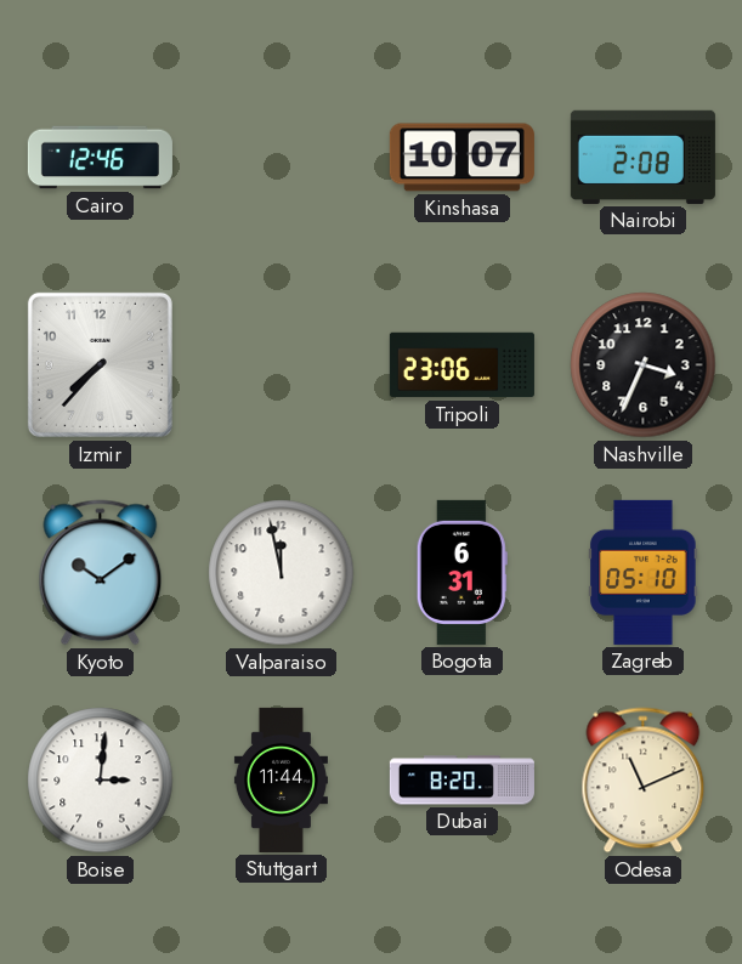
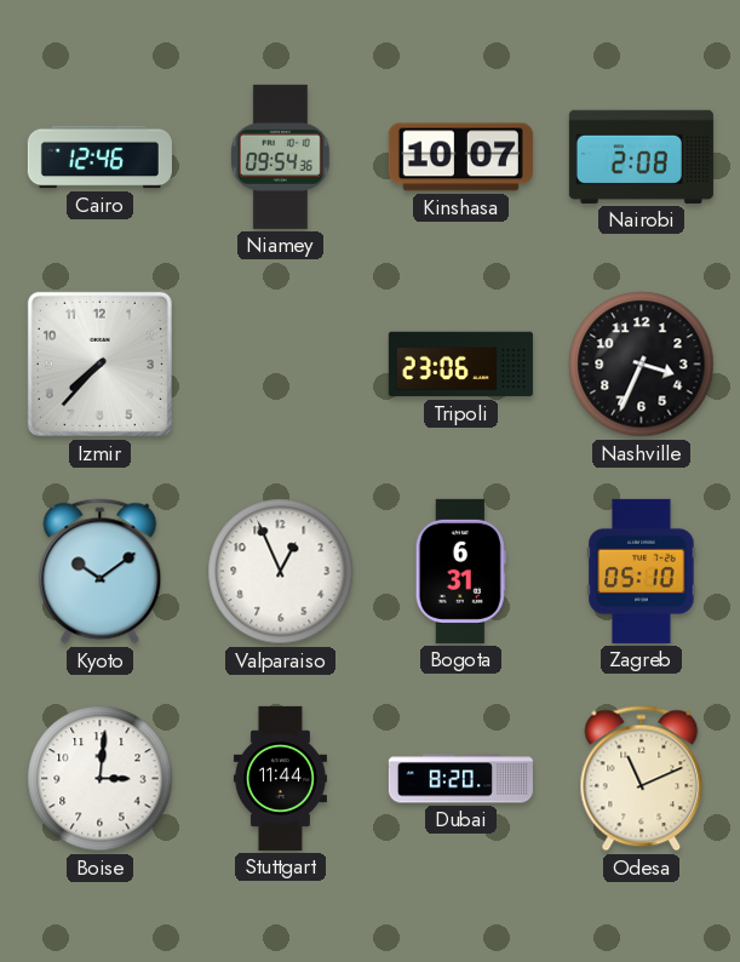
Niamey: none -> 09:54
Valparaiso: 11:58 -> 12:56
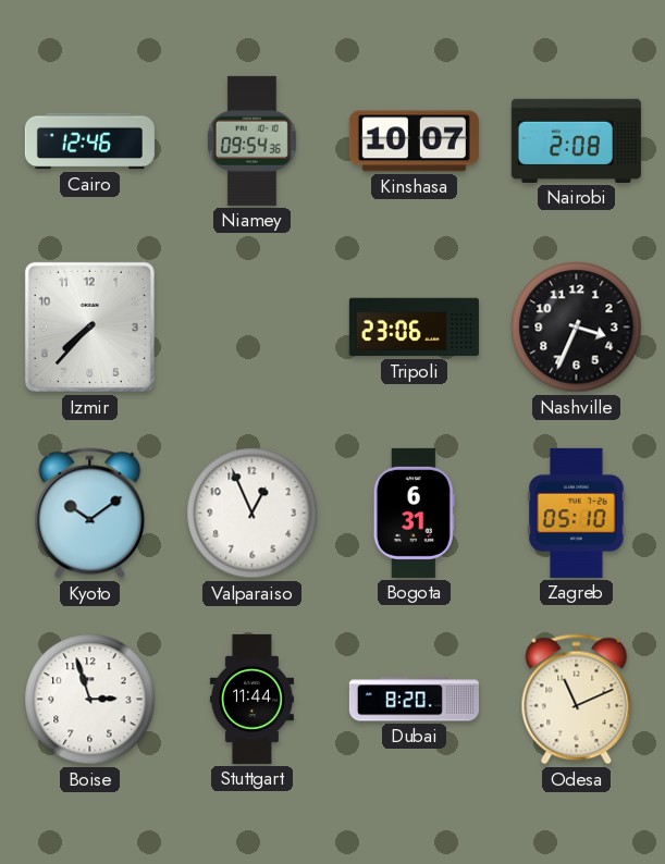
Boise: 3:01 -> 2:57
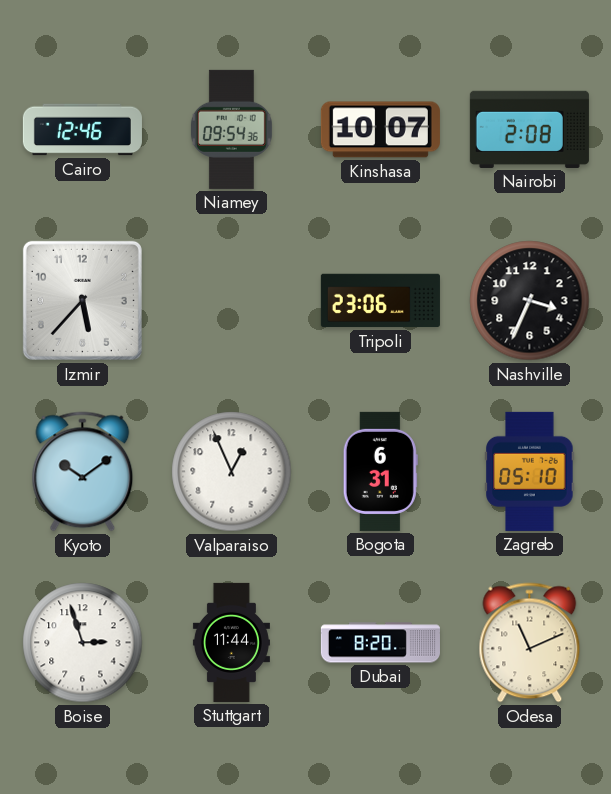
Izmir: 7:37 -> 5:37
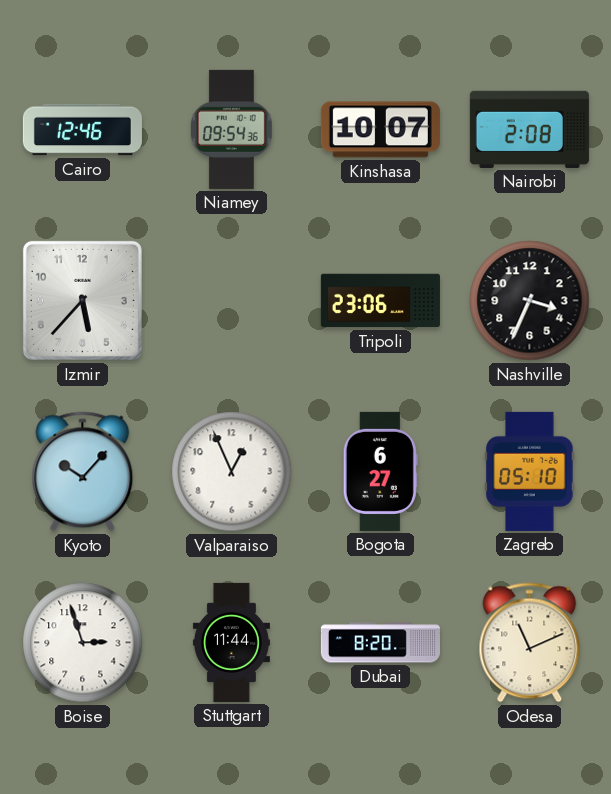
Kyoto: 10:09 -> 10:07
Bogota: 6:31 -> 6:27
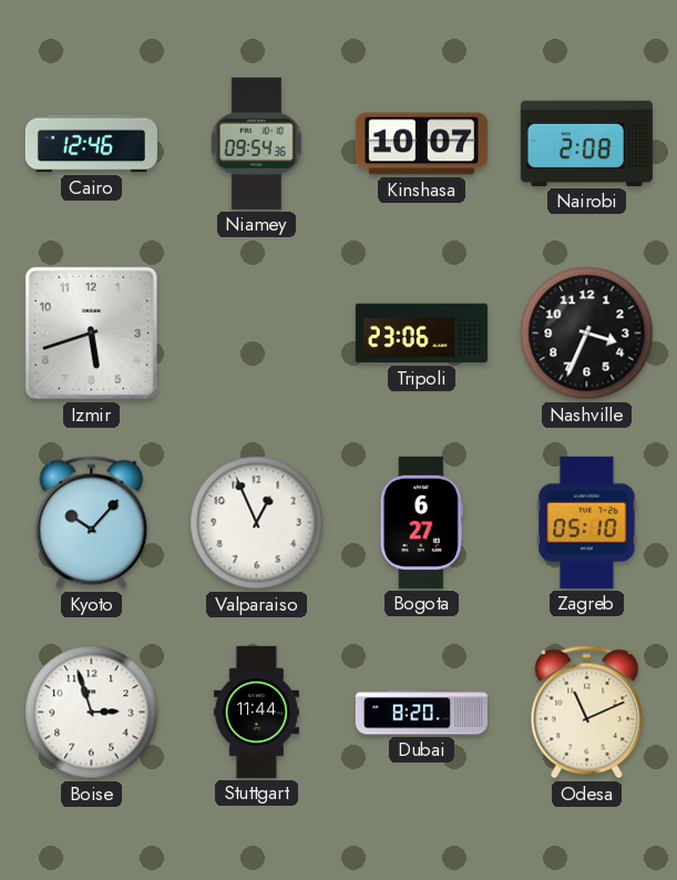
Izmir: 5:37 -> 5:42
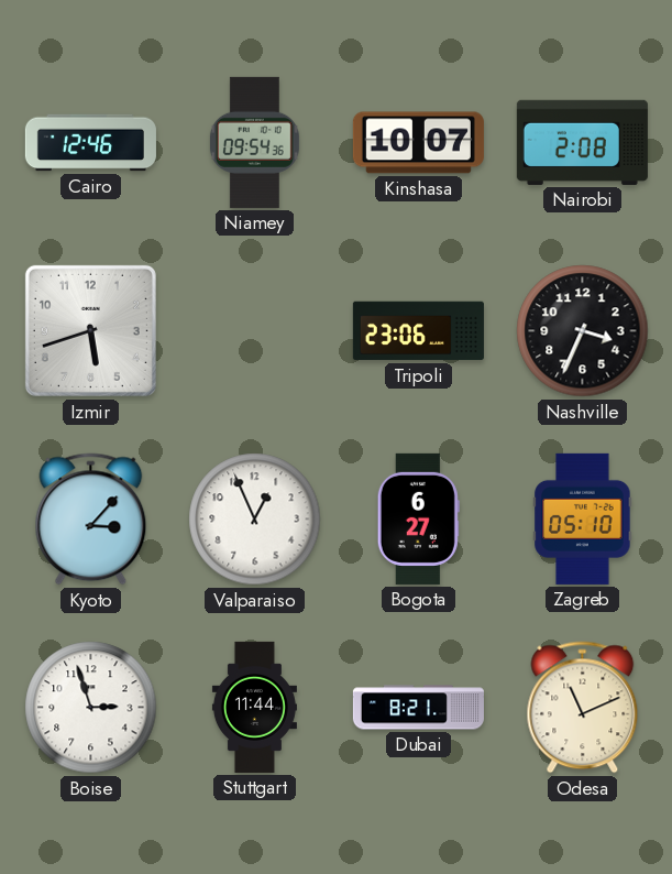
Kyoto: 10:07 -> 3:07
Dubai: 8:20 -> 8:21
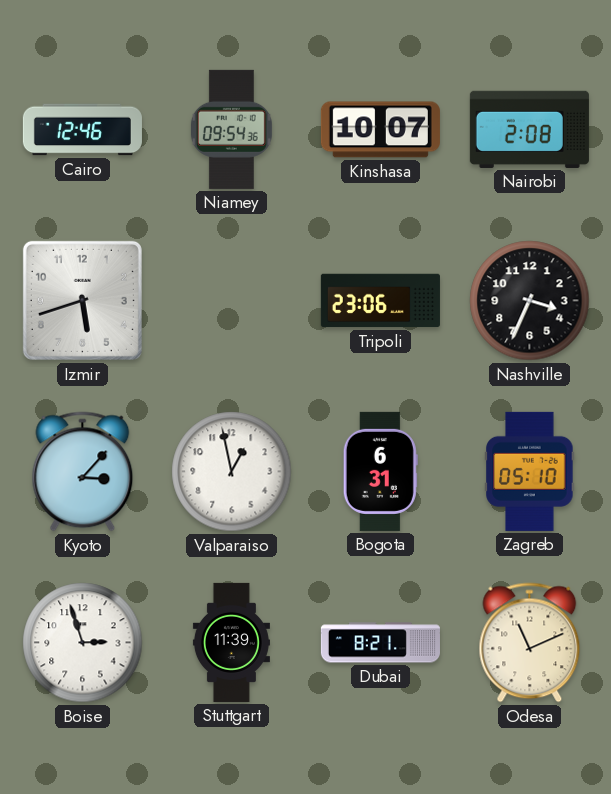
Valparaiso: 12:56 -> 12:58
Bogota: 6:27 -> 6:31
Stuttgart: 11:44 -> 11:39
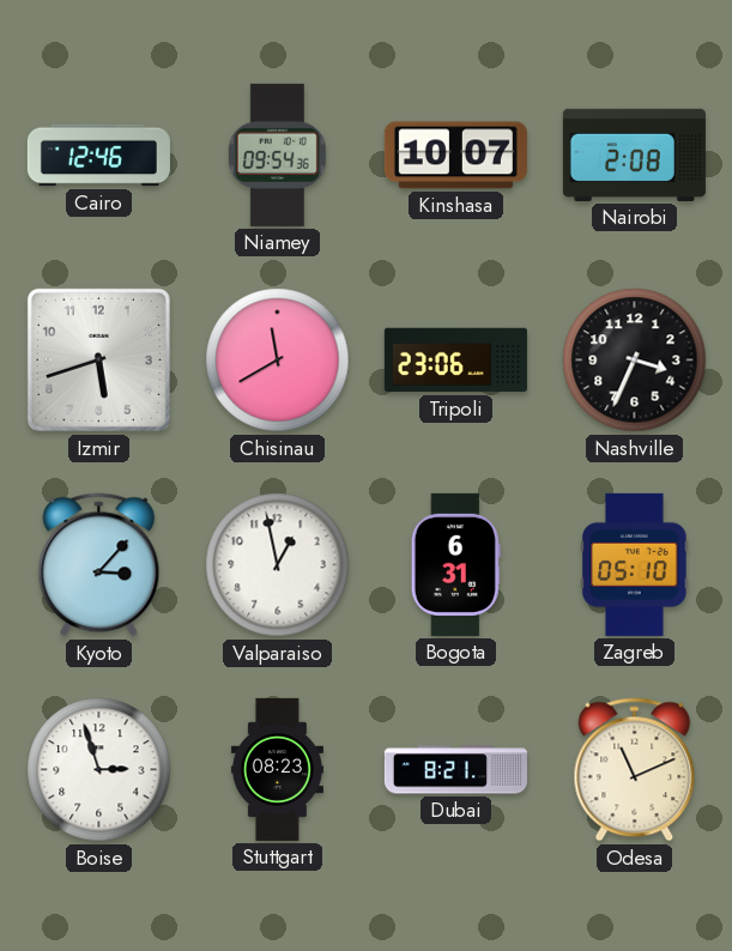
Chisinau: none -> 11:40
Stuttgart: 11:39 -> 08:23
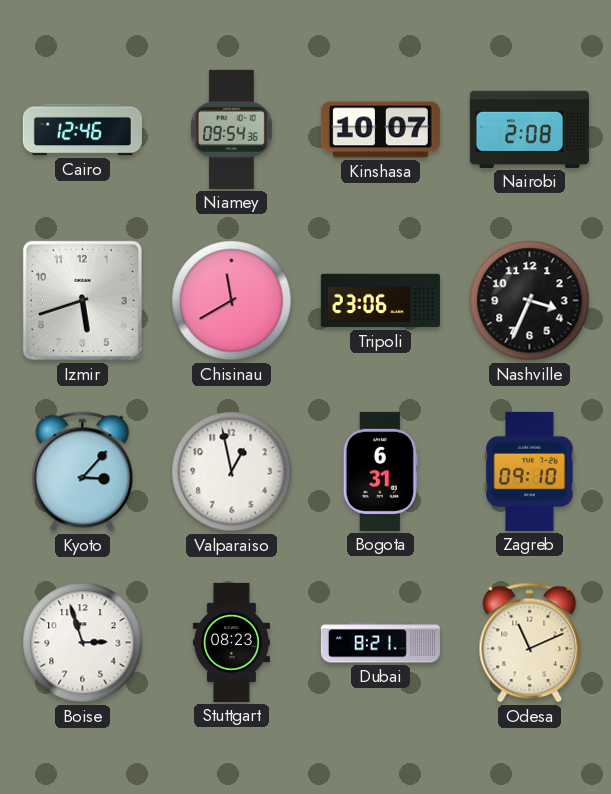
Zagreb: 05:10 -> 09:10
